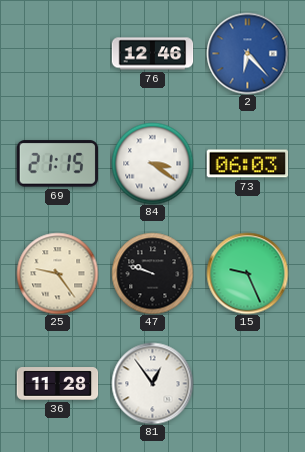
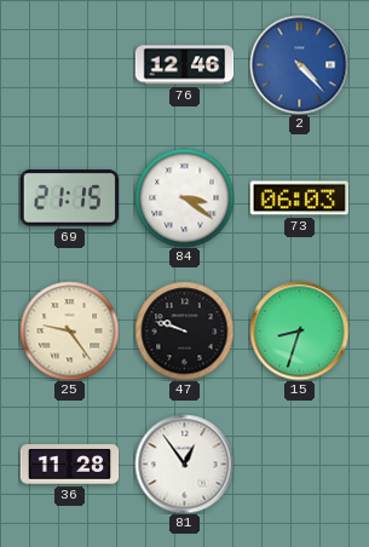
2: 6:23 -> 4:23
15: 9:26 -> 8:33
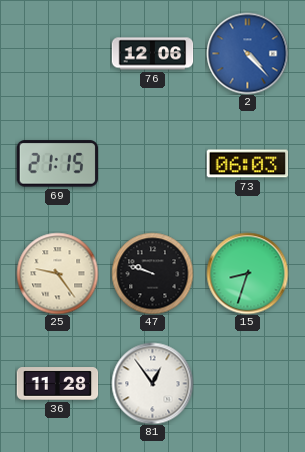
76: 12:46 -> 12:06
84: 3:21 -> none
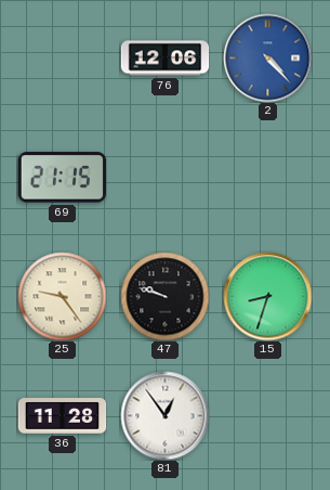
73: 06:03 -> none
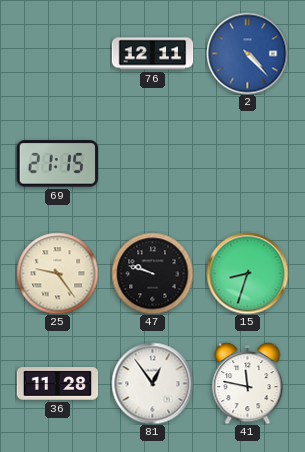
76: 12:06 -> 12:11
41: none -> 11:47
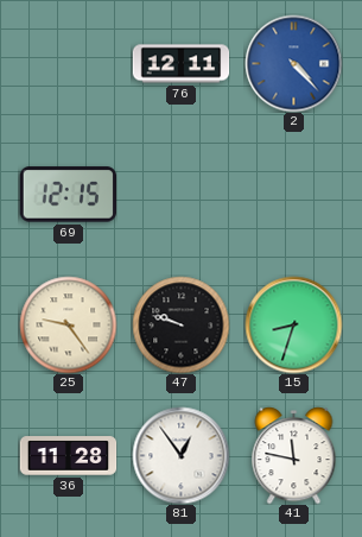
69: 21:15 -> 12:15
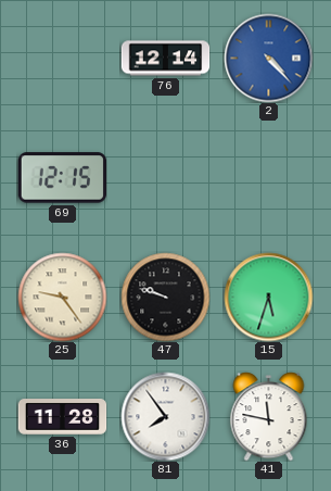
76: 12:11 -> 12:14
15: 8:33 -> 5:33
81: 12:54 -> 7:54
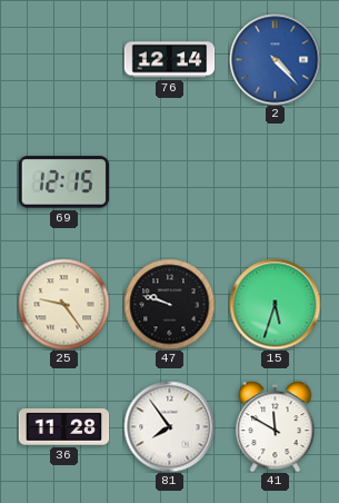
41: 11:47 -> 11:50
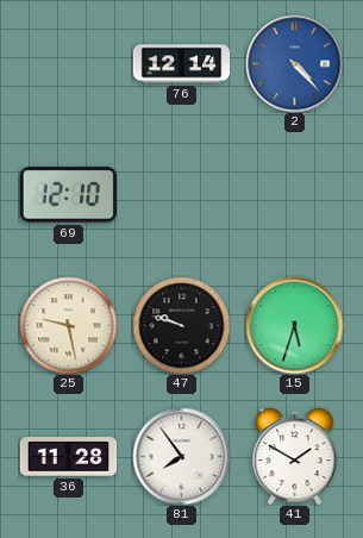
69: 12:15 -> 12:10
25: 9:24 -> 9:28
41: 11:50 -> 1:50
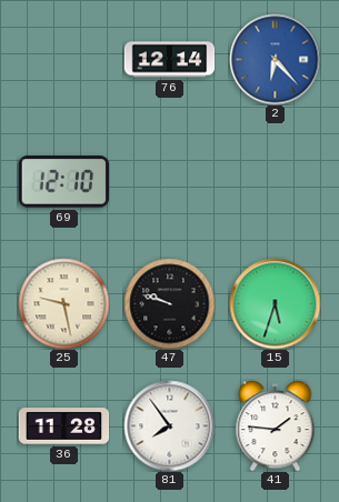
2: 4:23 -> 6:23
41: 1:50 -> 1:46
